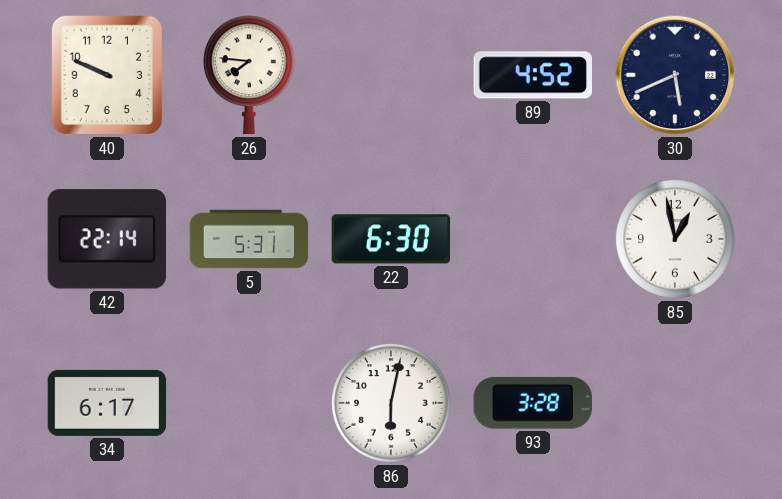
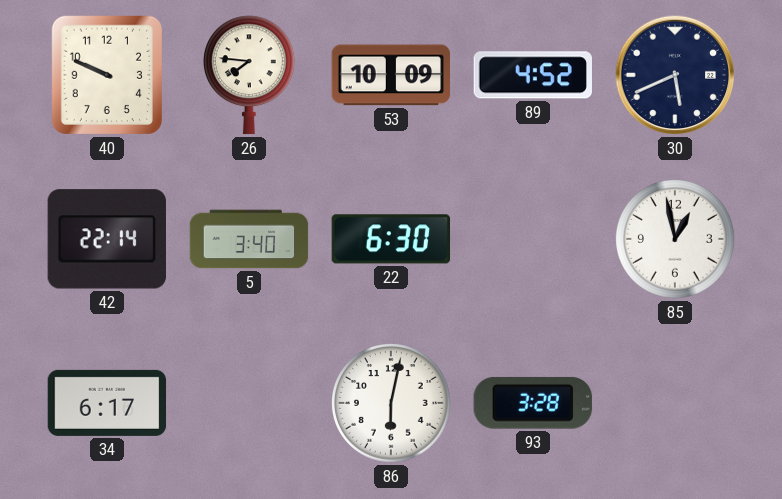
53: none -> 10:09
5: 5:31 -> 3:40
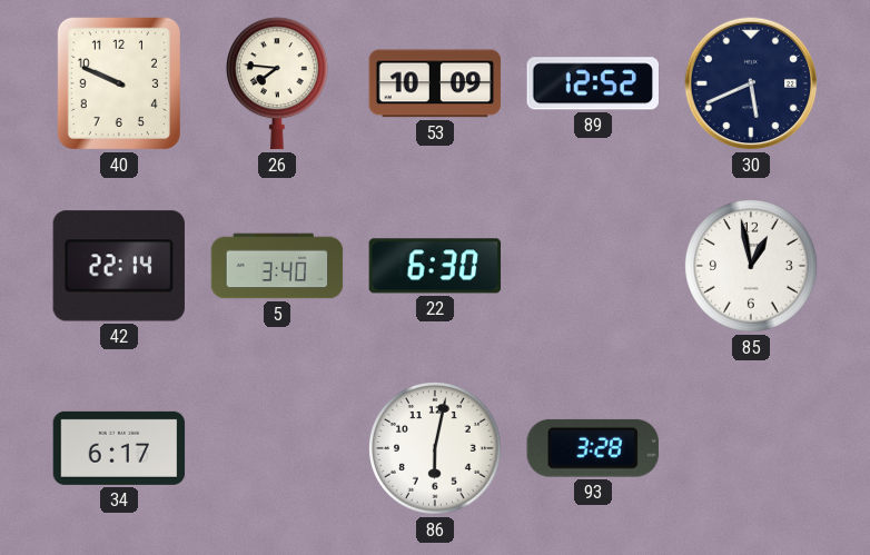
89: 4:52 -> 12:52
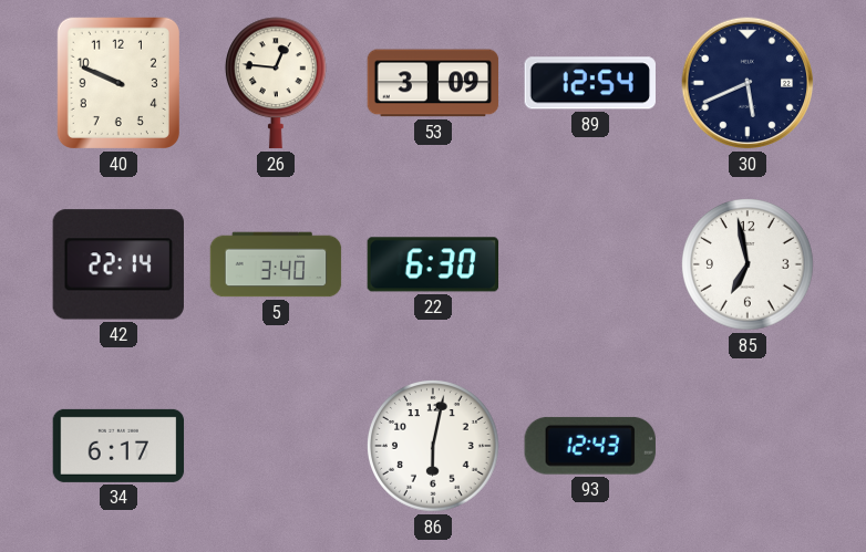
26: 7:46 -> 12:46
53: 10:09 -> 3:09
89: 12:52 -> 12:54
85: 12:58 -> 6:58
93: 3:28 -> 12:43
